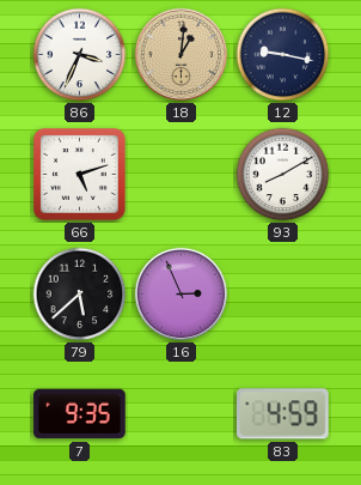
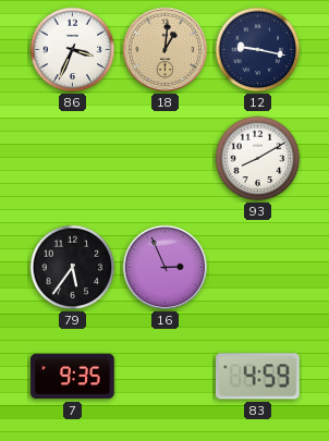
66: 5:12 -> none
79: 5:38 -> 5:36
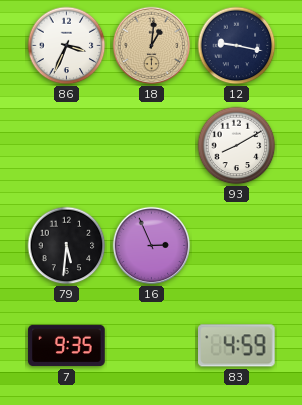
79: 5:36 -> 5:31
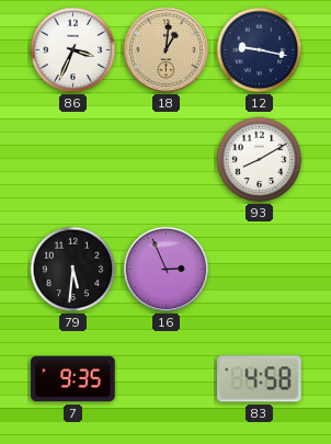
83: 4:59 -> 4:58
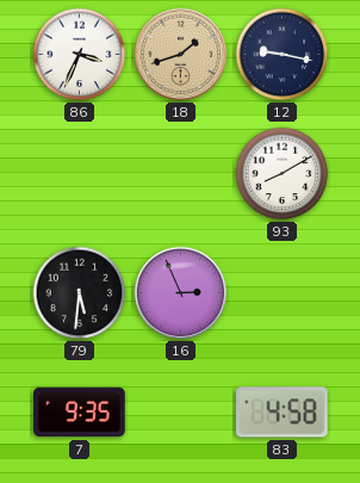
18: 1:01 -> 1:42
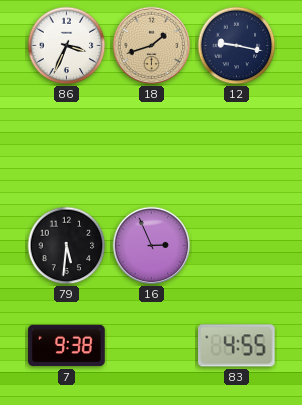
93: 8:10 -> none
7: 9:35 -> 9:38
83: 4:58 -> 4:55
